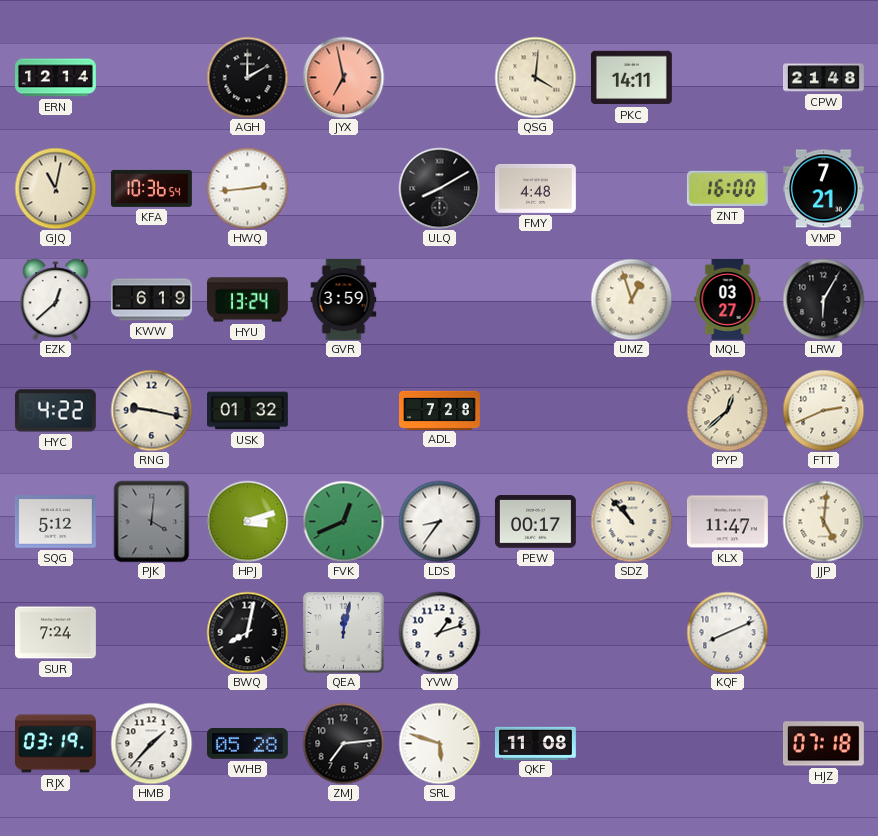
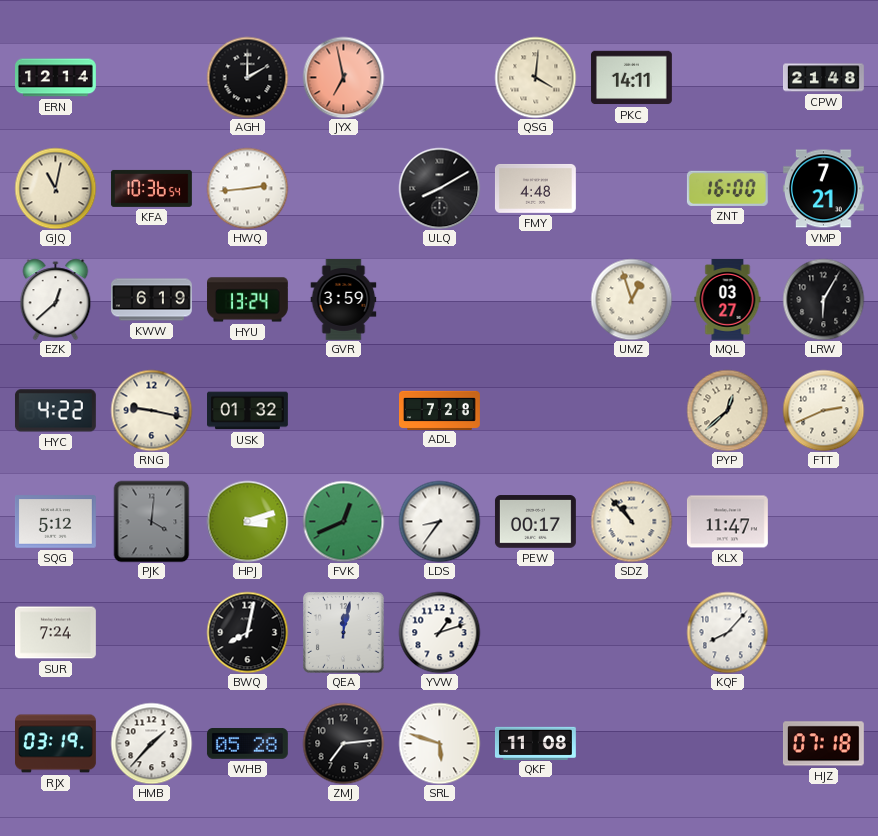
JJP: 5:01 -> none
KQF: 8:11 -> 8:07
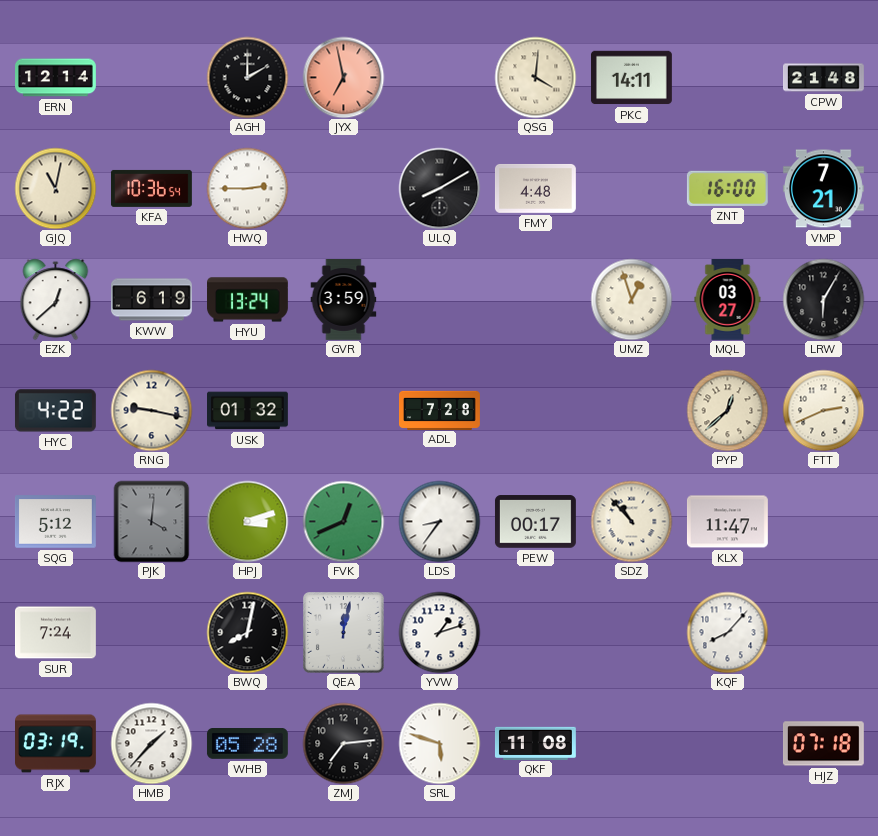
HWQ: 2:44 -> 2:45
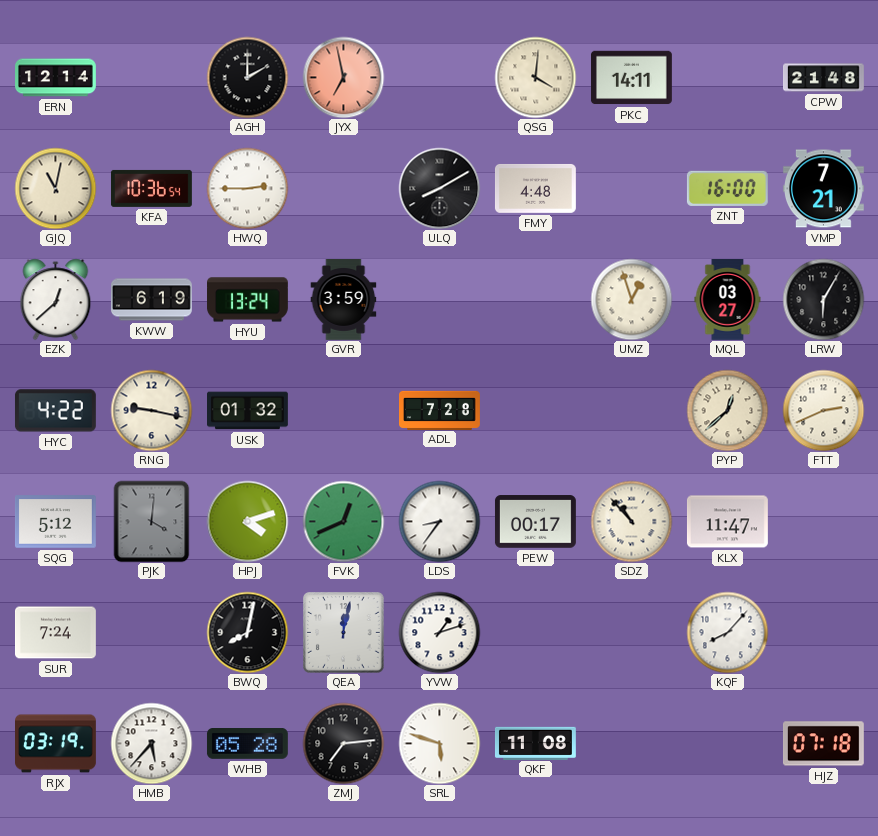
HPJ: 3:12 -> 4:12
HMB: 1:37 -> 5:37
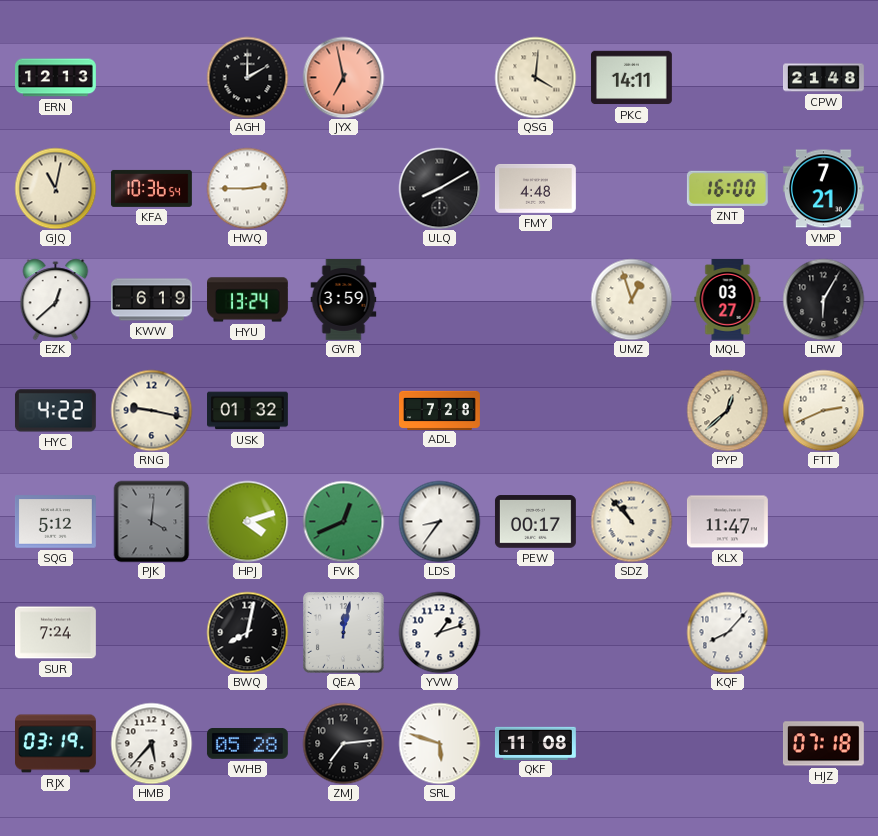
ERN: 12:14 -> 12:13
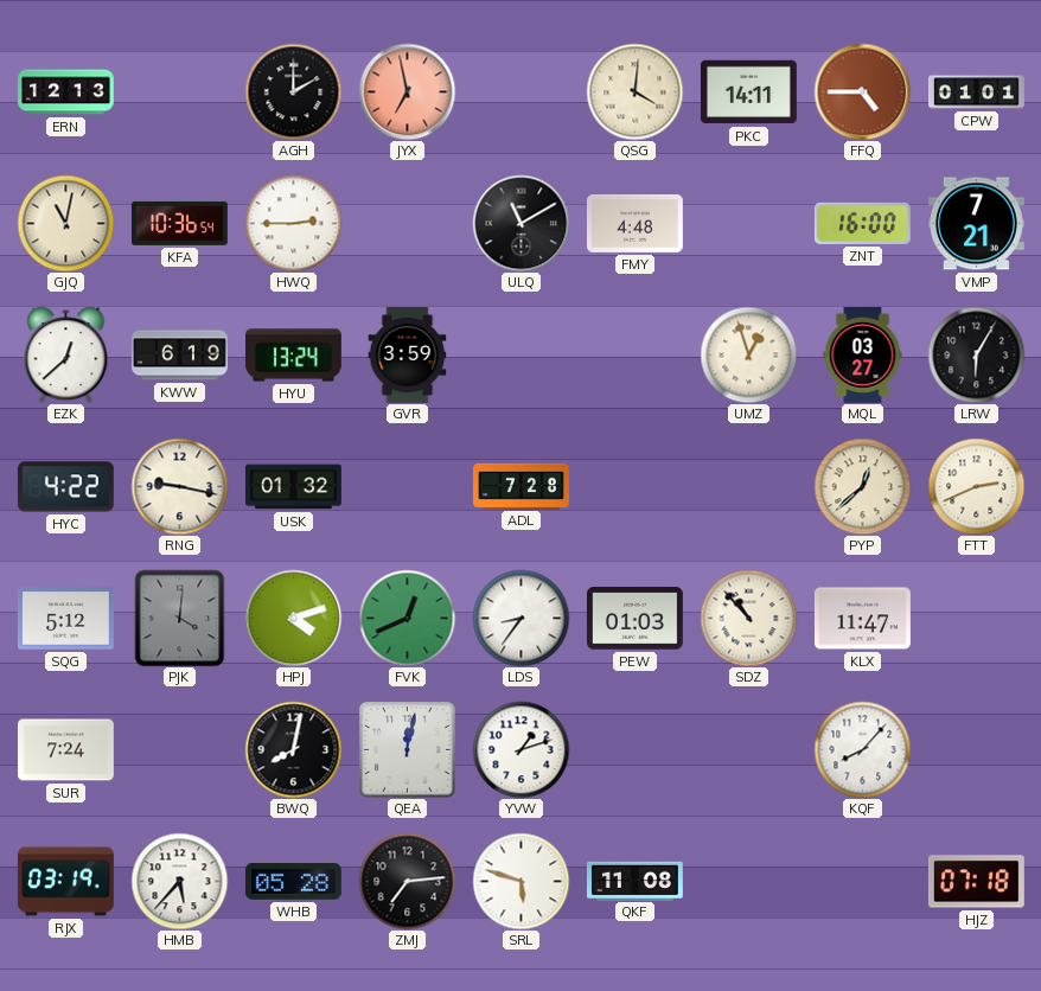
FFQ: none -> 4:45
CPW: 21:48 -> 01:01
ULQ: 8:10 -> 11:10
PEW: 00:17 -> 01:03
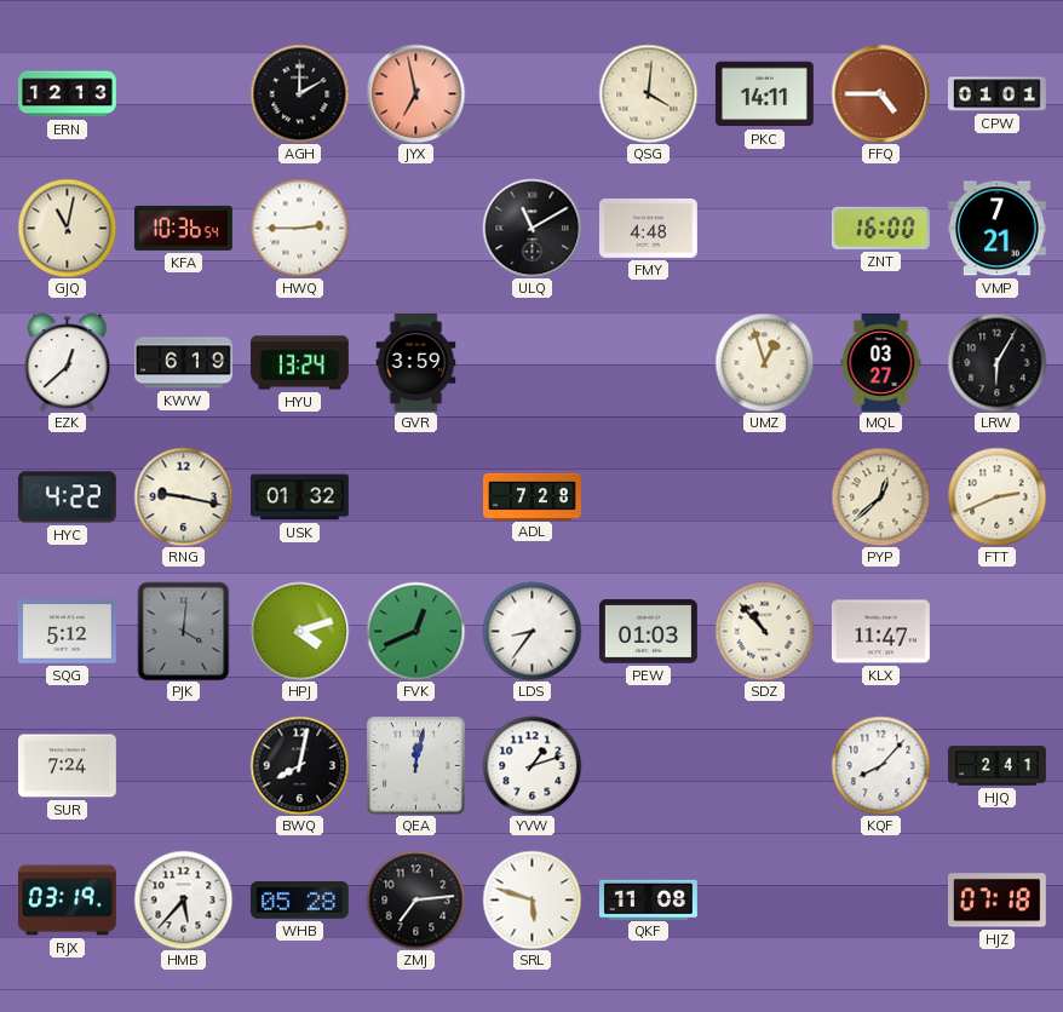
HJQ: none -> 2:41
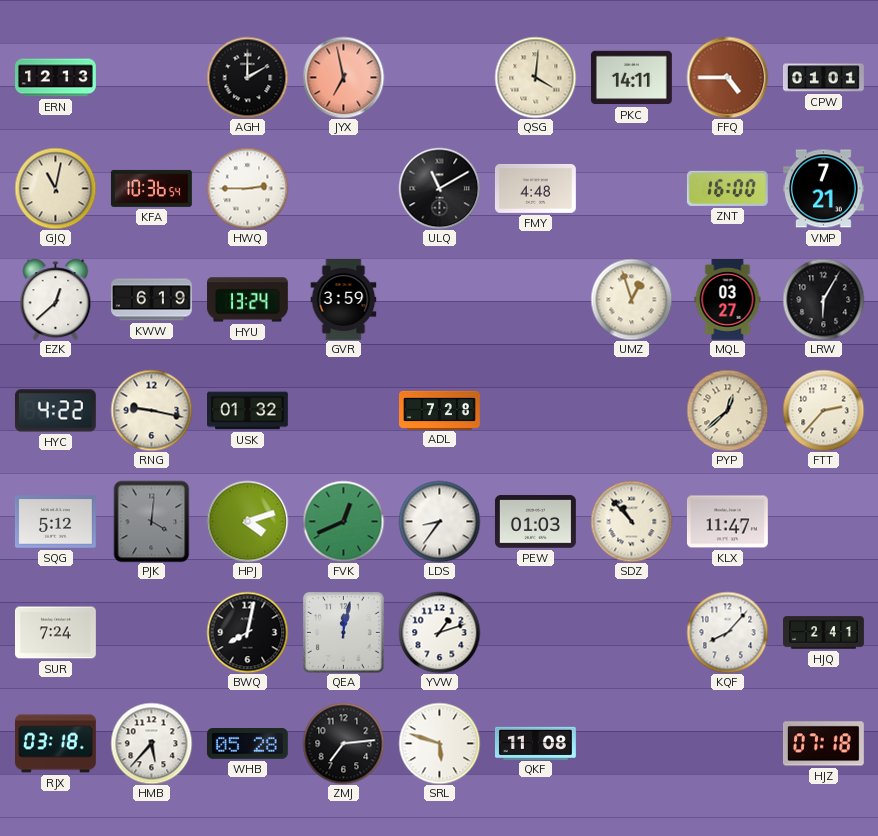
FTT: 2:41 -> 2:37
RJX: 03:19 -> 03:18
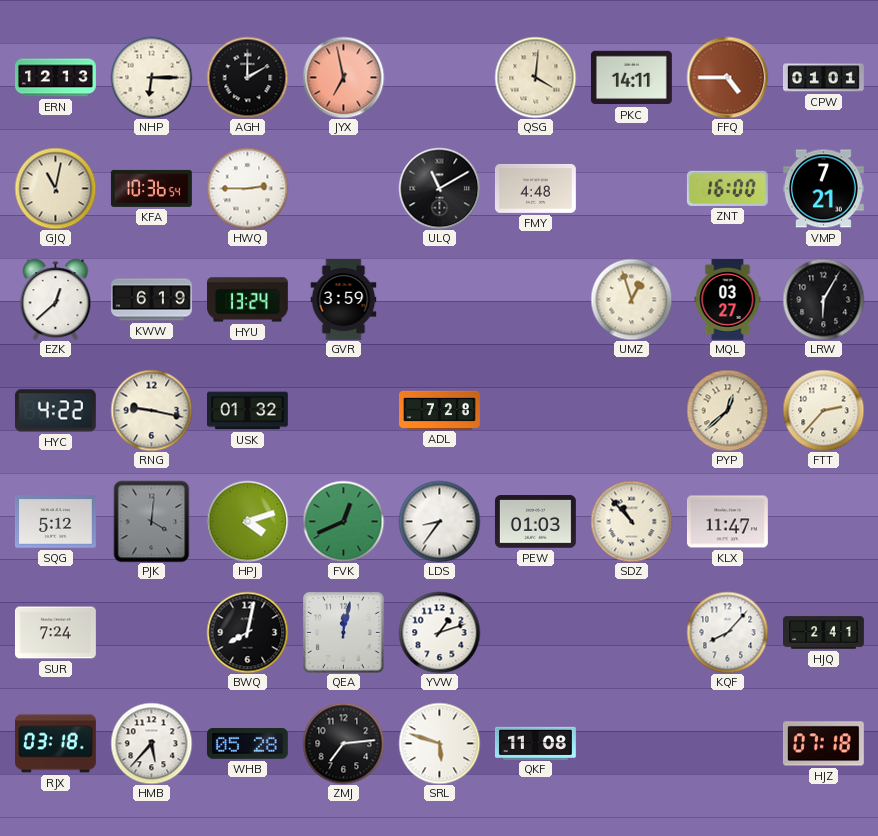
NHP: none -> 6:15
